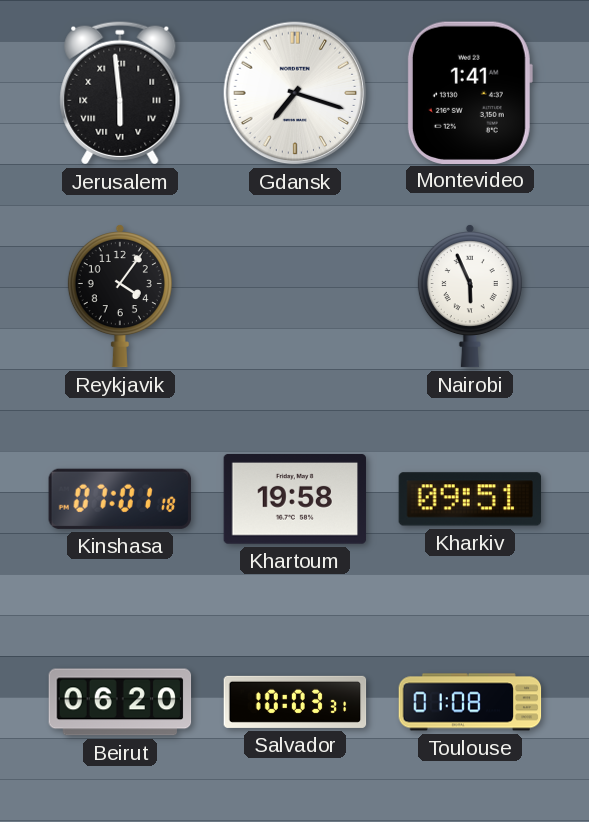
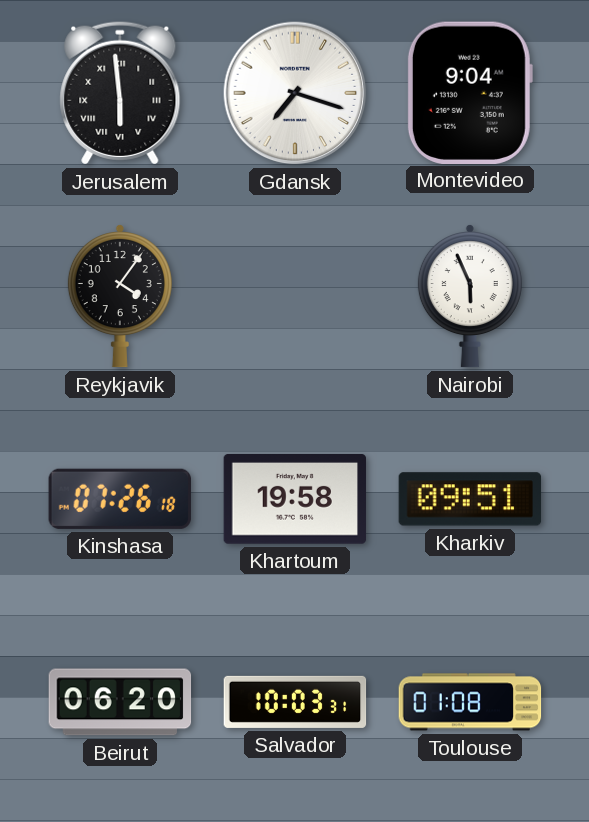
Montevideo: 1:41 -> 9:04
Kinshasa: 07:01 -> 07:26
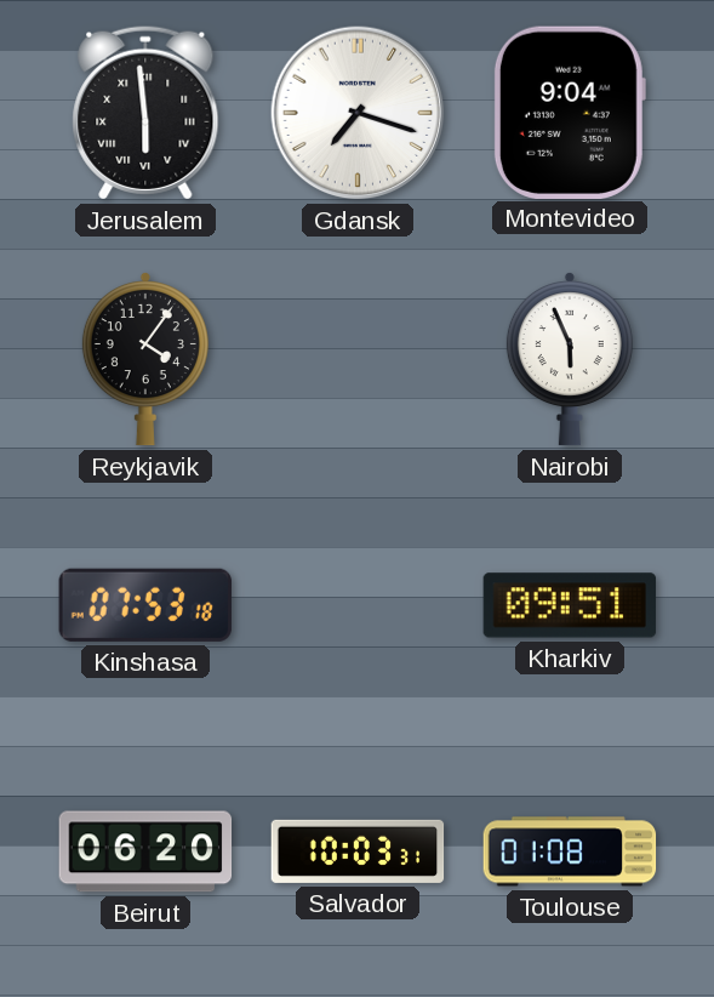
Kinshasa: 07:26 -> 07:53
Khartoum: 19:58 -> none
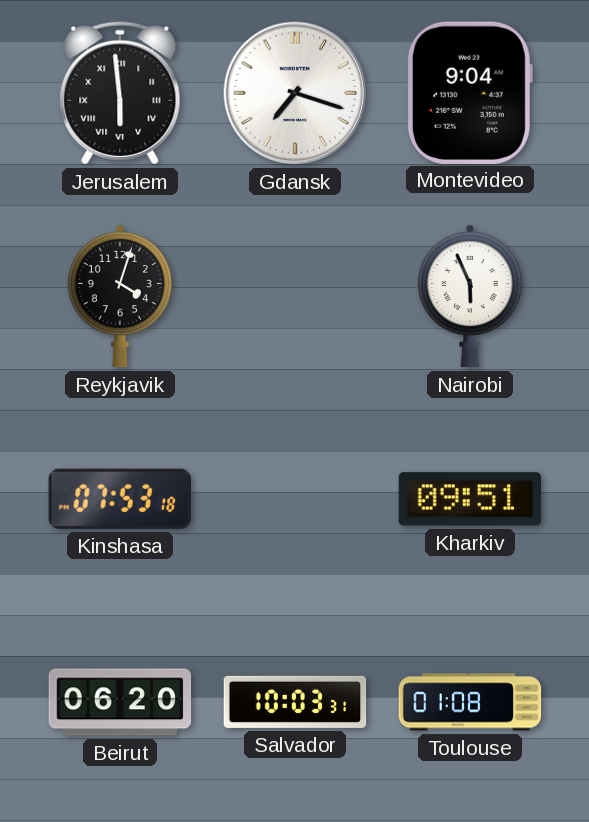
Reykjavik: 4:06 -> 4:03
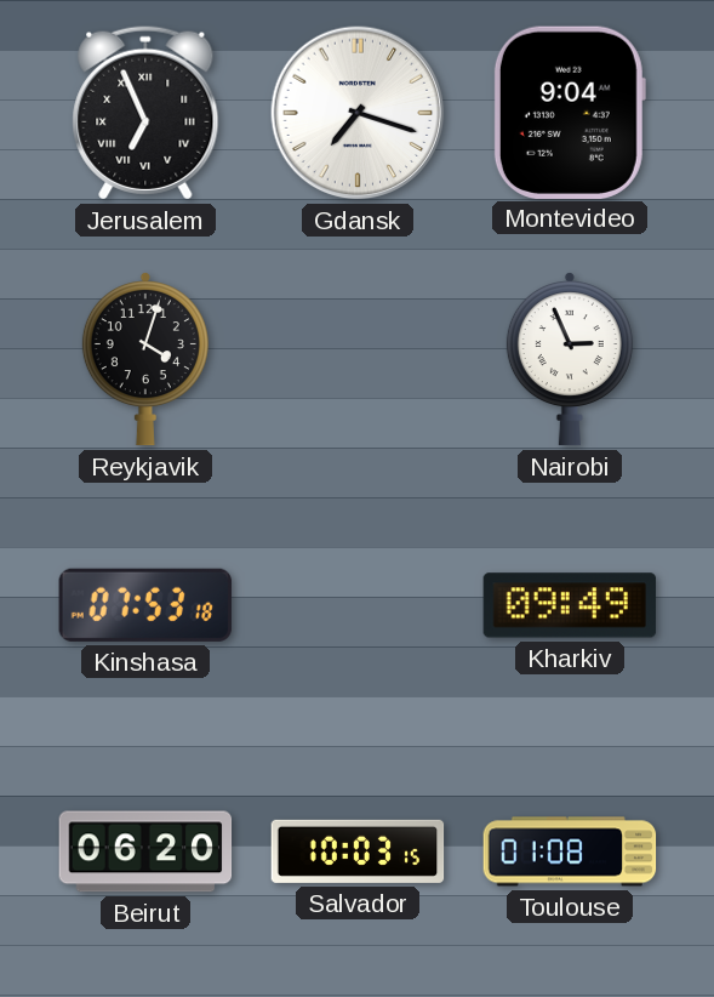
Jerusalem: 5:59 -> 6:56
Nairobi: 5:56 -> 2:56
Kharkiv: 09:51 -> 09:49
Salvador: 10:03:31 -> 10:03:15
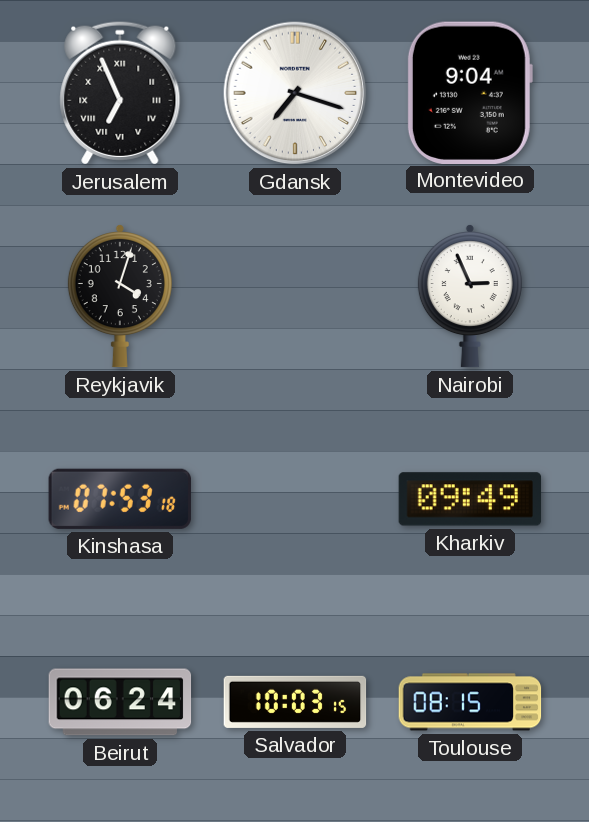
Beirut: 06:20 -> 06:24
Toulouse: 01:08 -> 08:15
